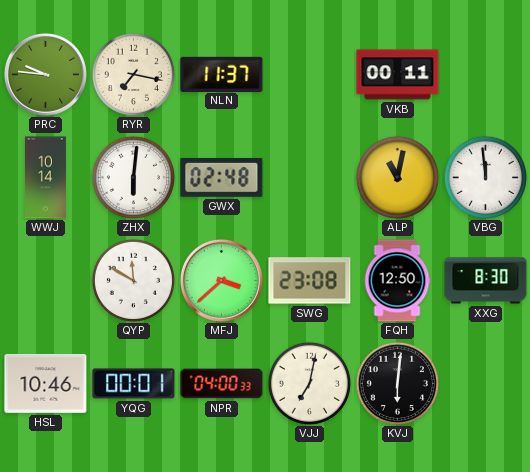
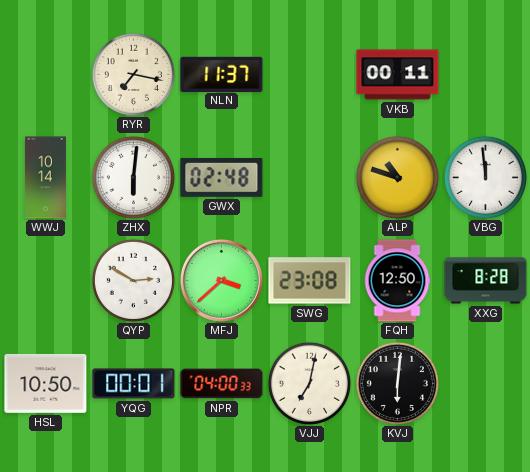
PRC: 9:46 -> none
ALP: 11:02 -> 10:48
QYP: 11:50 -> 2:50
XXG: 8:30 -> 8:28
HSL: 10:46 -> 10:50
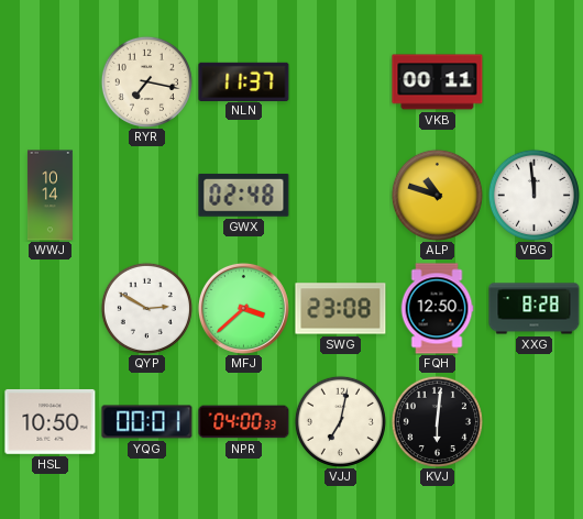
ZHX: 6:01 -> none
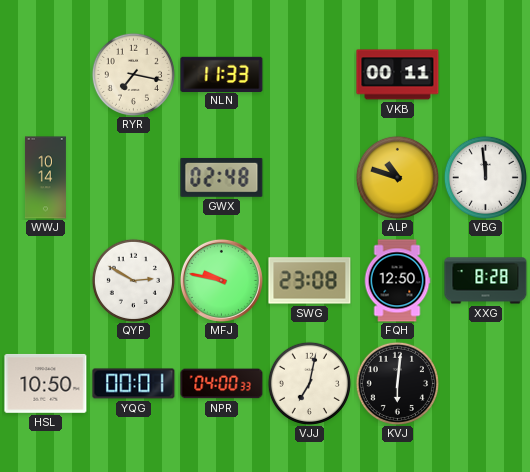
NLN: 11:37 -> 11:33
MFJ: 3:38 -> 9:47
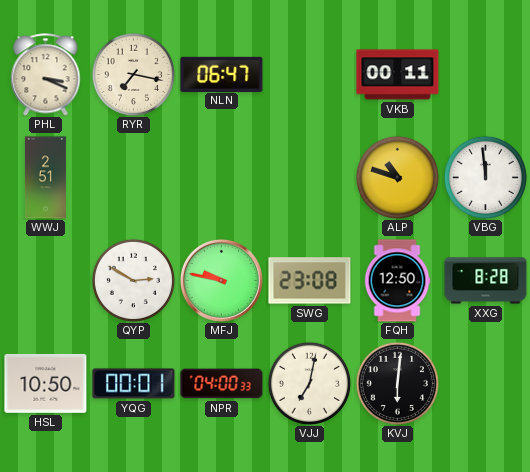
PHL: none -> 3:19
NLN: 11:33 -> 06:47
WWJ: 10:14 -> 2:51
GWX: 02:48 -> none
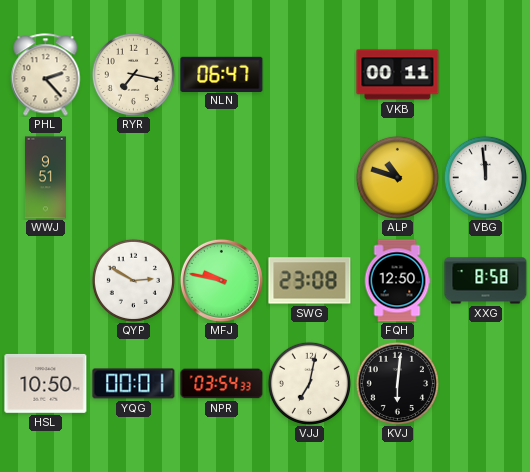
PHL: 3:19 -> 2:23
WWJ: 2:51 -> 9:51
XXG: 8:28 -> 8:58
NPR: 04:00 -> 03:54
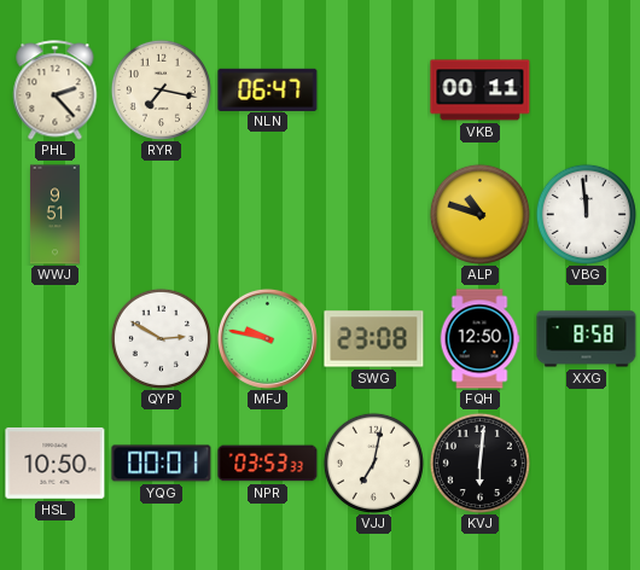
NPR: 03:54 -> 03:53
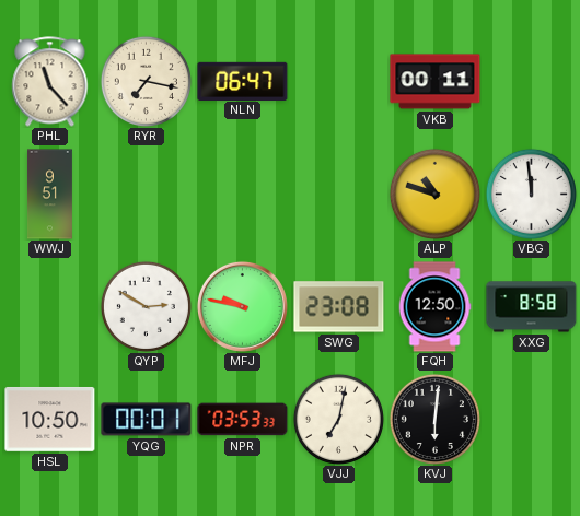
PHL: 2:23 -> 11:23
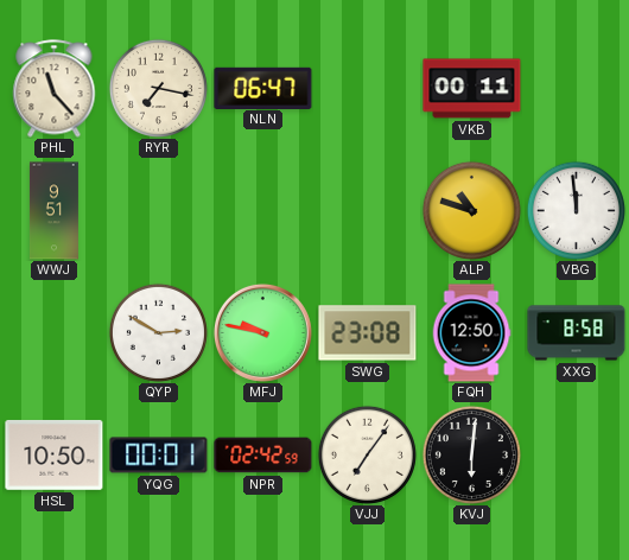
NPR: 03:53 -> 02:42
VJJ: 7:02 -> 7:06
